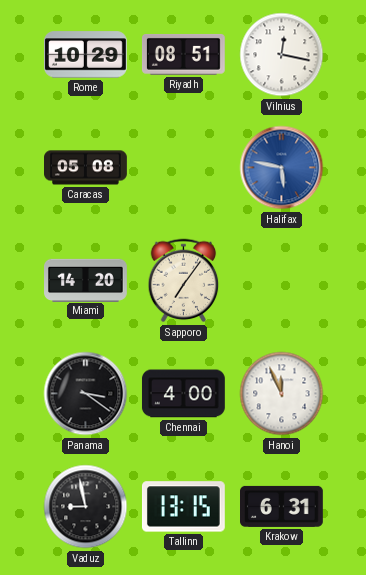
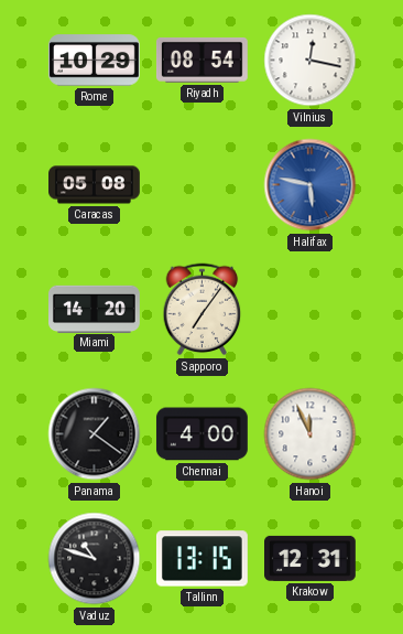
Riyadh: 08:51 -> 08:54
Panama: 3:21 -> 1:21
Vaduz: 8:58 -> 10:48
Krakow: 6:31 -> 12:31
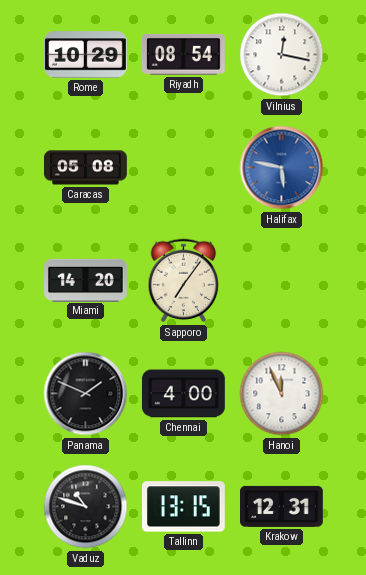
Panama: 1:21 -> 1:49
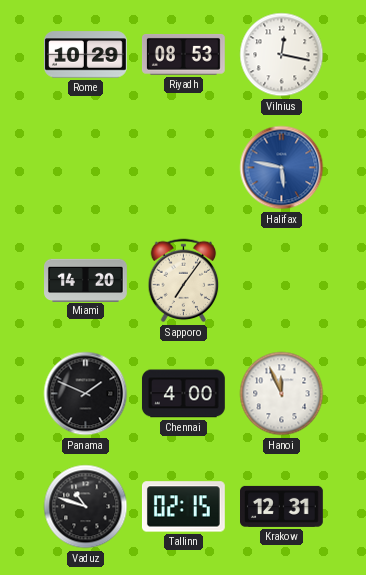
Riyadh: 08:54 -> 08:53
Caracas: 05:08 -> none
Tallinn: 13:15 -> 02:15
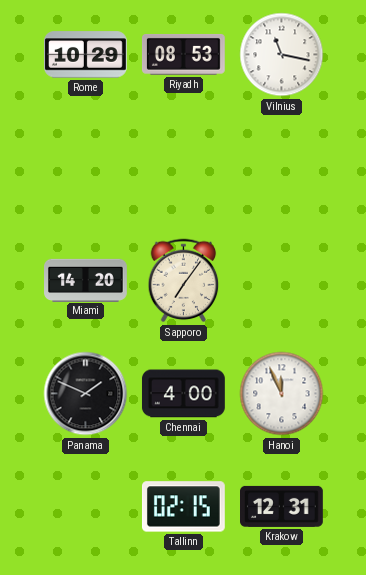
Vilnius: 12:17 -> 11:17
Halifax: 5:47 -> none
Vaduz: 10:48 -> none
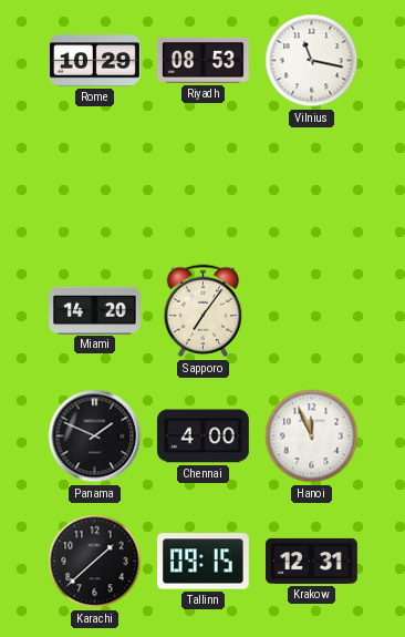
Karachi: none -> 1:38
Tallinn: 02:15 -> 09:15
